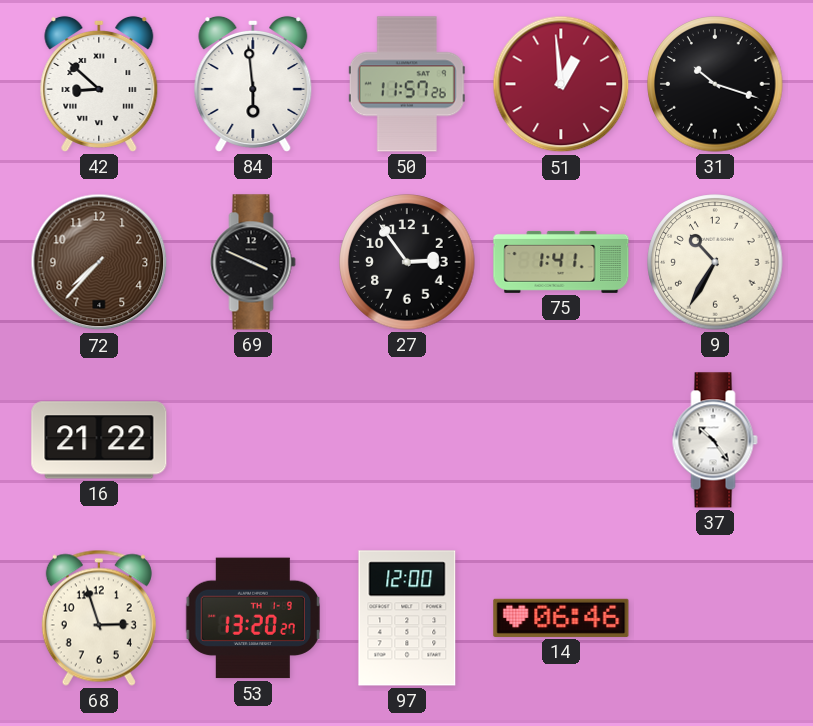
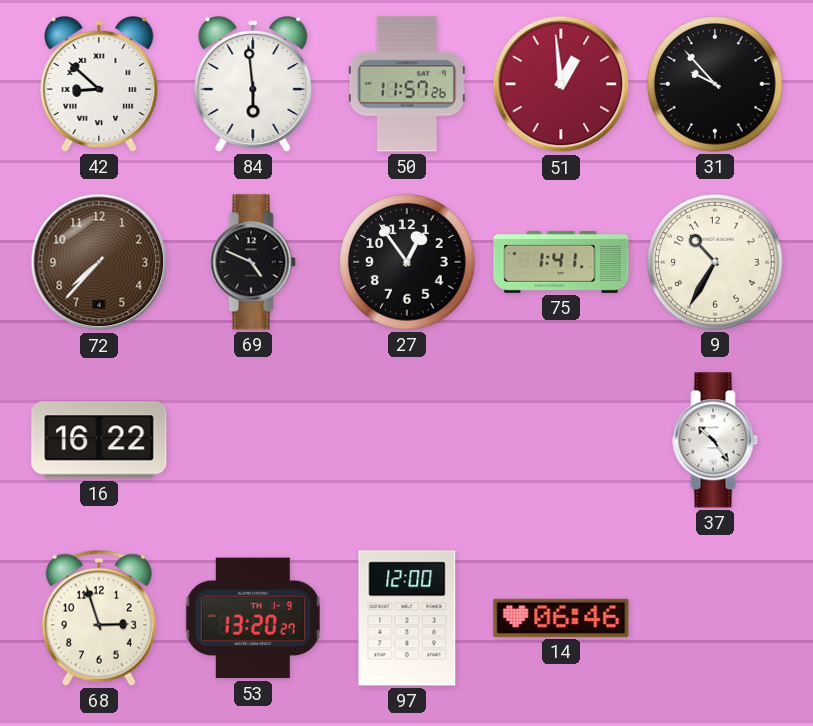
31: 10:18 -> 9:53
69: 3:49 -> 4:49
27: 2:54 -> 12:54
16: 21:22 -> 16:22
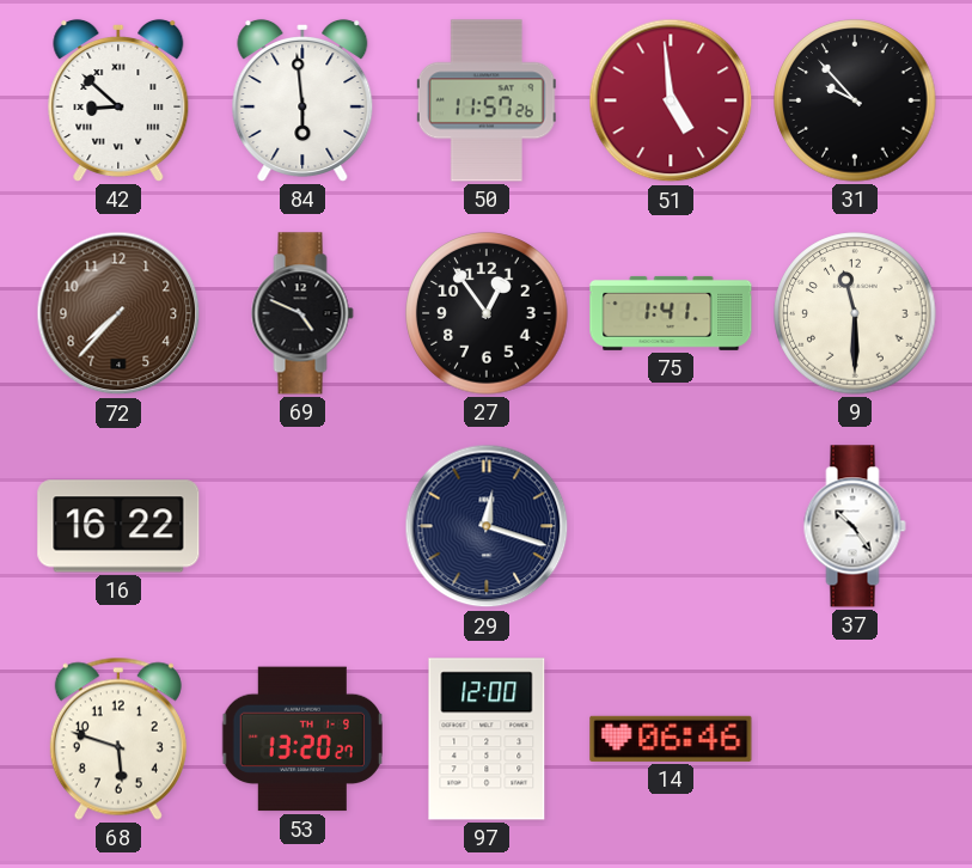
51: 12:59 -> 4:59
9: 10:35 -> 11:30
29: none -> 12:18
68: 2:57 -> 5:48
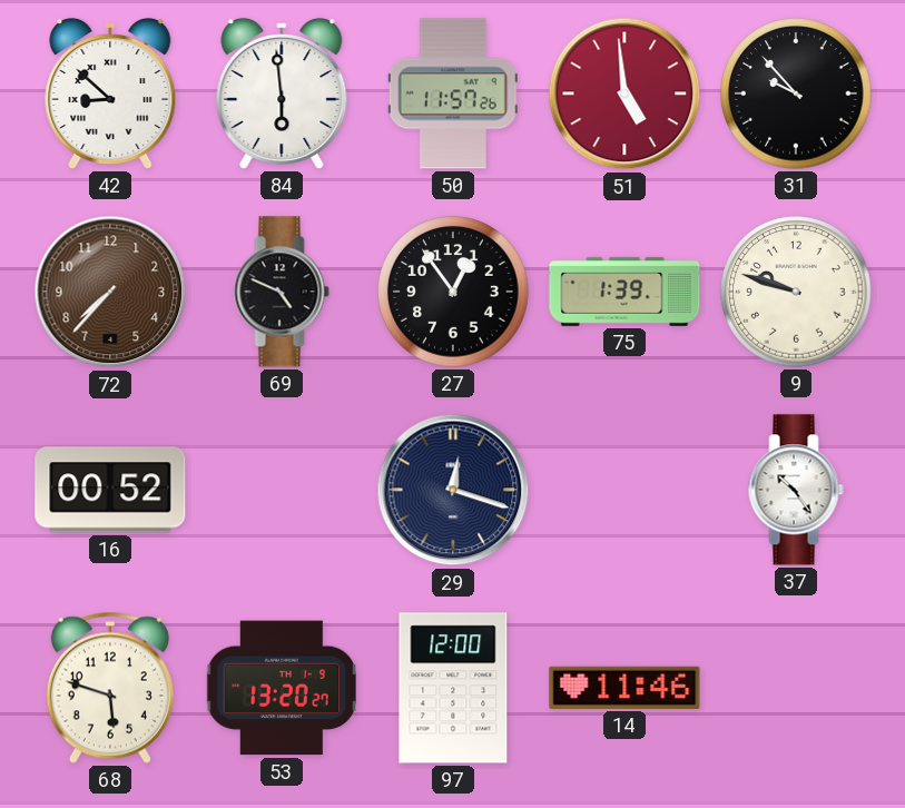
75: 1:41 -> 1:39
9: 11:30 -> 9:48
16: 16:22 -> 00:52
14: 06:46 -> 11:46
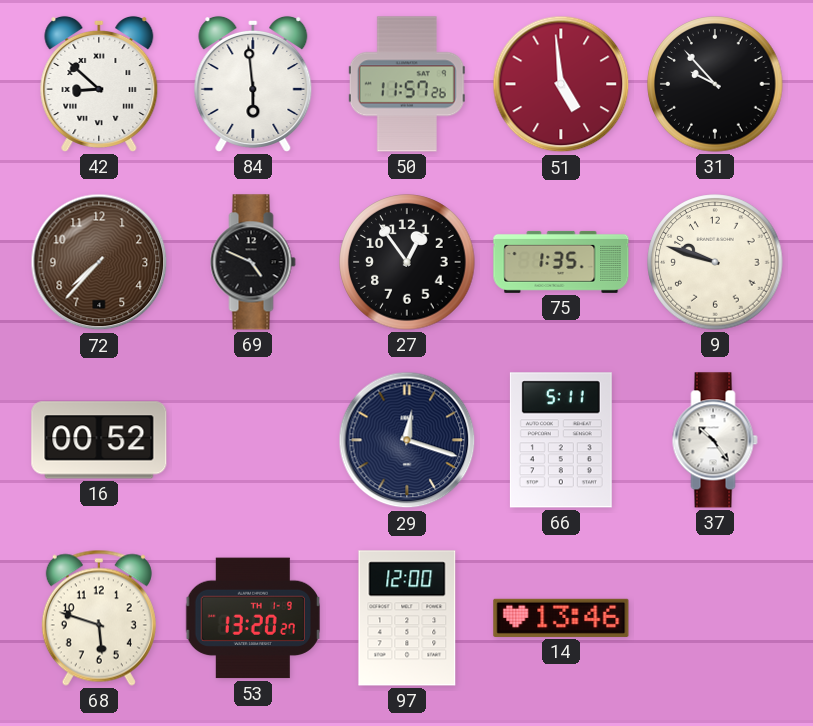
75: 1:39 -> 1:35
66: none -> 5:11
14: 11:46 -> 13:46
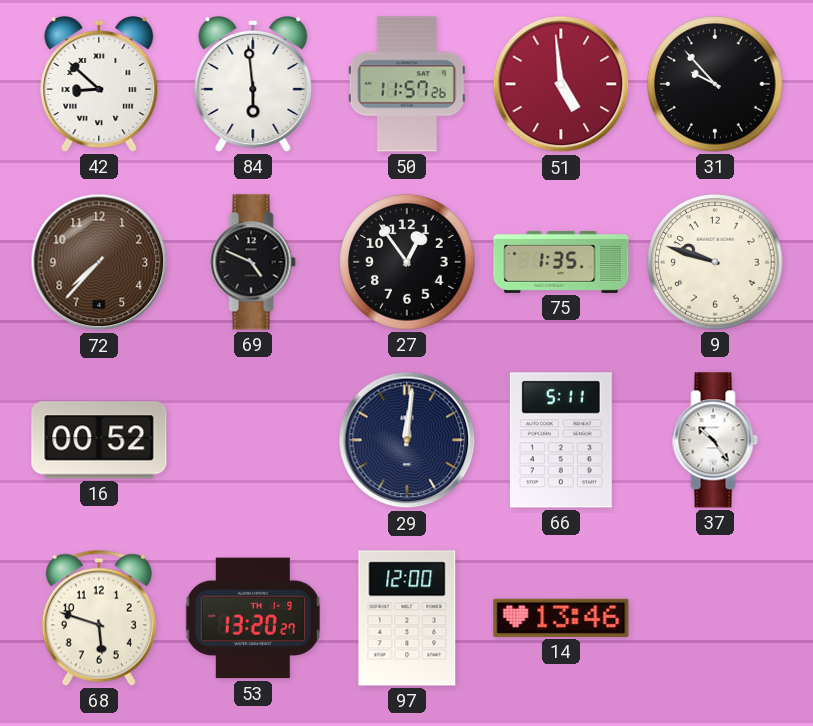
29: 12:18 -> 12:01
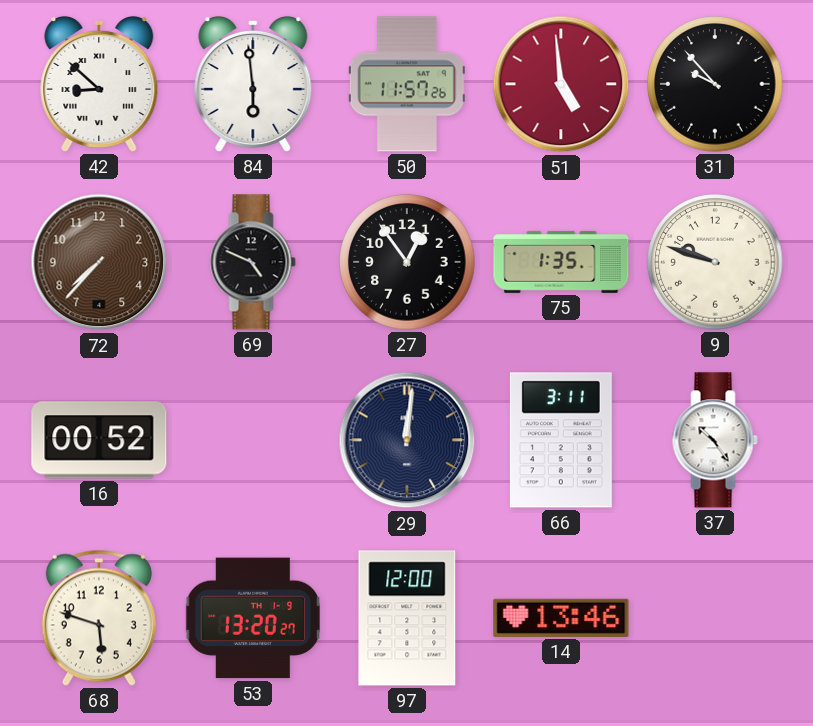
66: 5:11 -> 3:11
